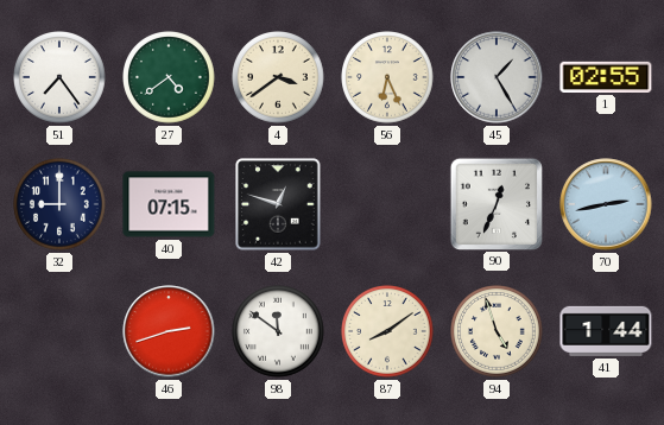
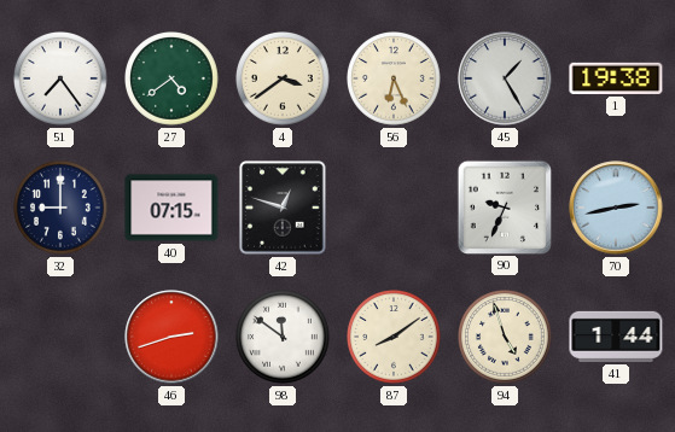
1: 02:55 -> 19:38
90: 12:34 -> 9:34
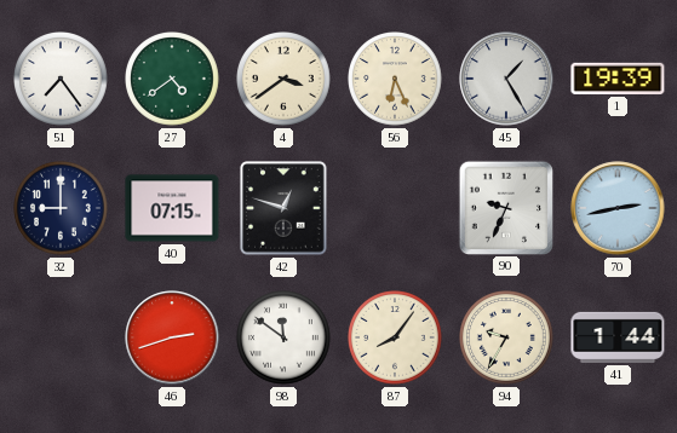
1: 19:38 -> 19:39
87: 8:09 -> 8:06
94: 4:57 -> 9:35
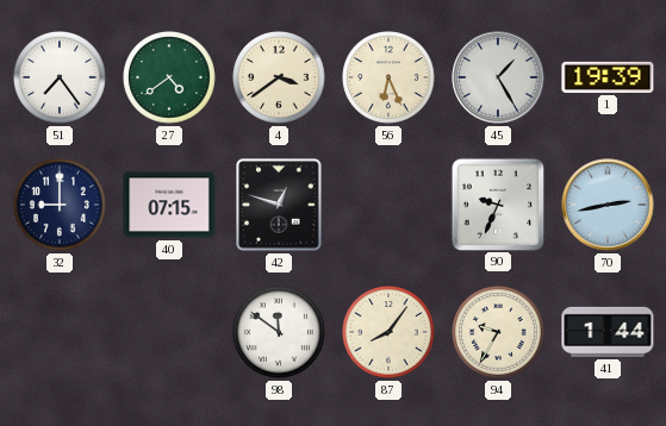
46: 2:42 -> none
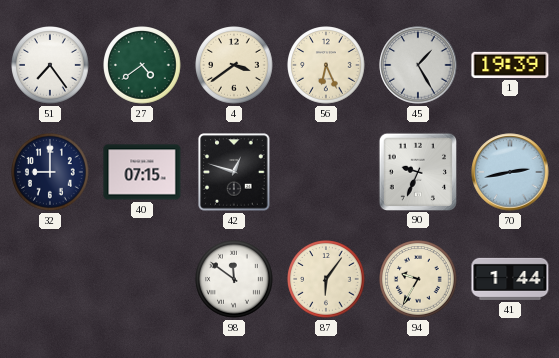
87: 8:06 -> 6:06
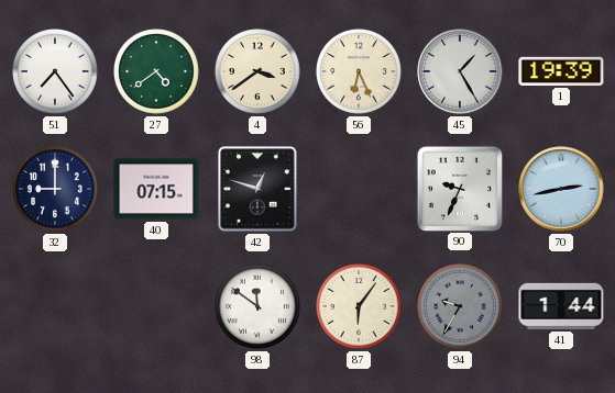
94 dial: cream -> grey
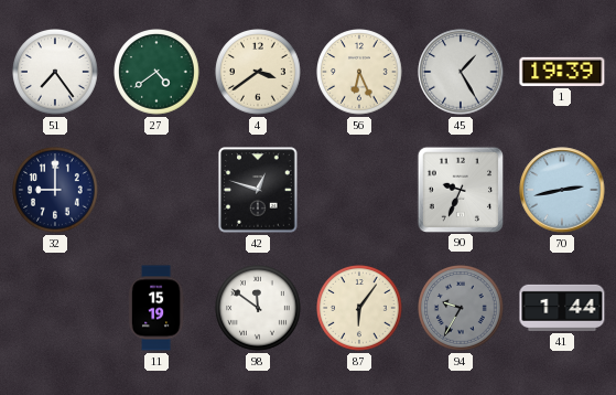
40: 07:15 -> none
11: none -> 15:19
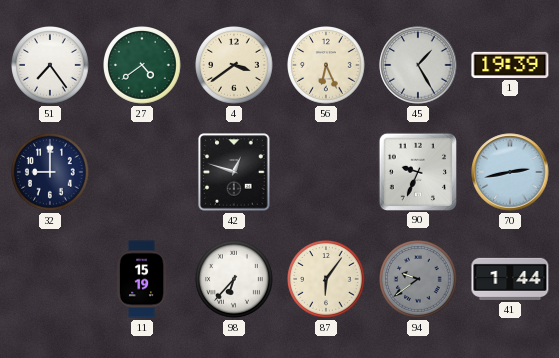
98: 11:51 -> 6:37
94: 9:35 -> 9:39
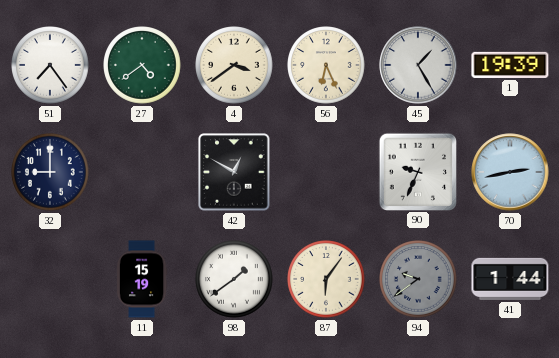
42: 12:48 -> 12:50
98: 6:37 -> 1:39
